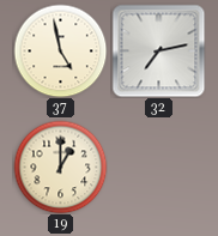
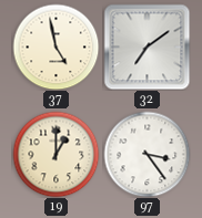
32: 7:13 -> 7:09
97: none -> 3:24
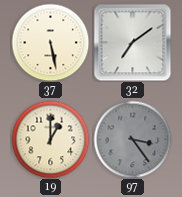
37: 4:58 -> 5:28
97 dial: white -> grey
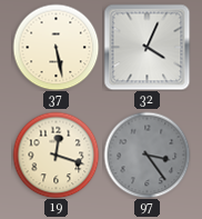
32: 7:09 -> 4:04
19: 1:00 -> 12:18
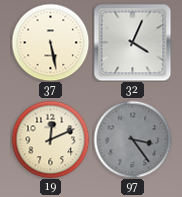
19: 12:18 -> 12:11
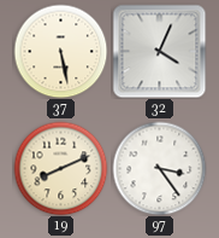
19: 12:11 -> 8:11
97 dial: grey -> white
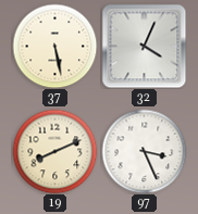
97: 3:24 -> 3:26
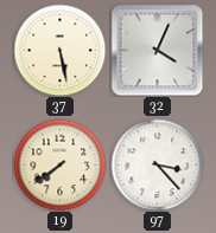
19: 8:11 -> 7:39
97: 3:26 -> 3:23
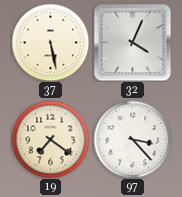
19: 7:39 -> 7:21
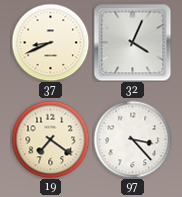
37: 5:28 -> 8:41
